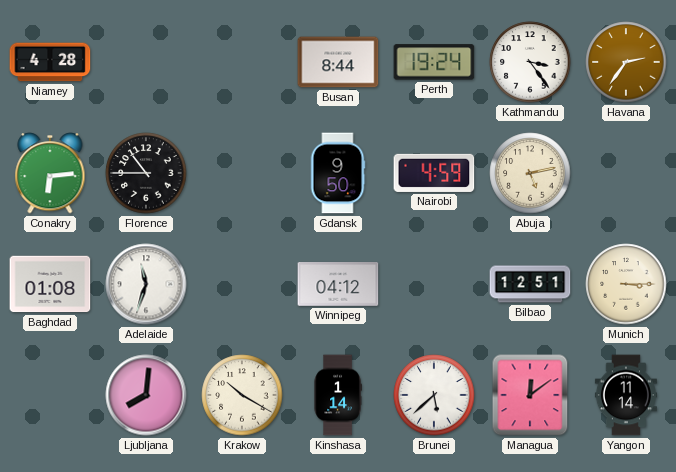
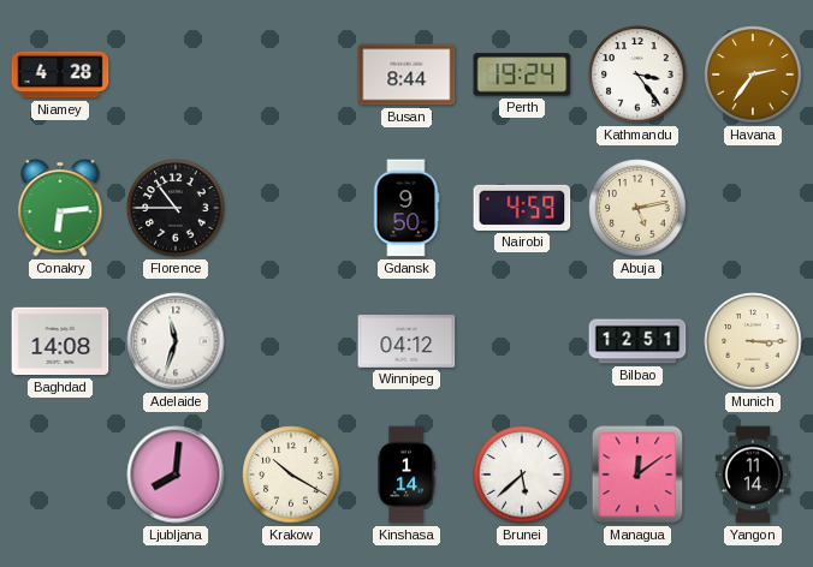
Baghdad: 01:08 -> 14:08
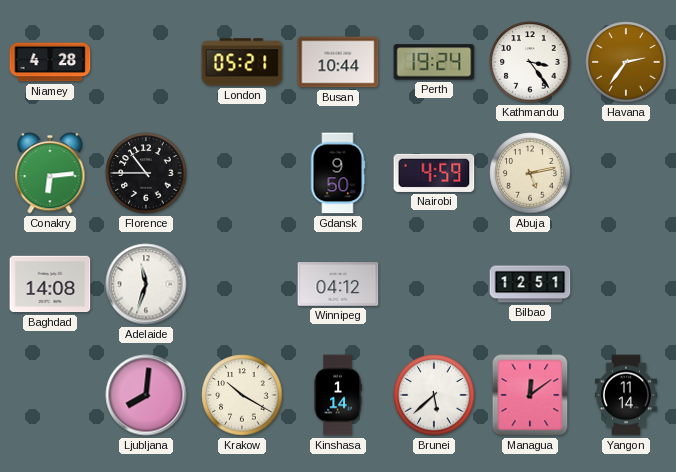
London: none -> 05:21
Busan: 8:44 -> 10:44
Munich: 3:15 -> none
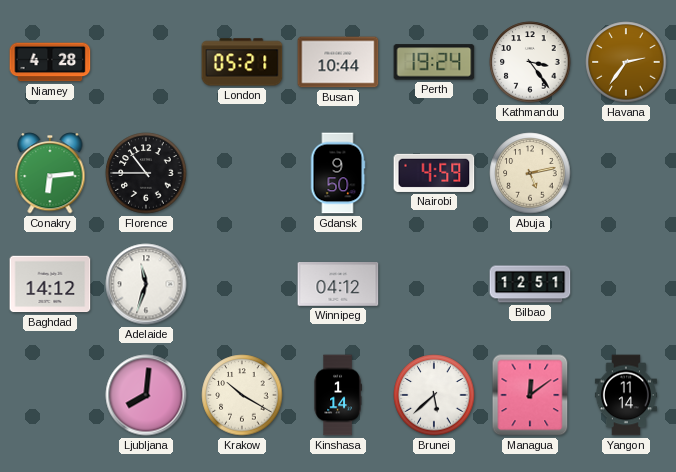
Baghdad: 14:08 -> 14:12
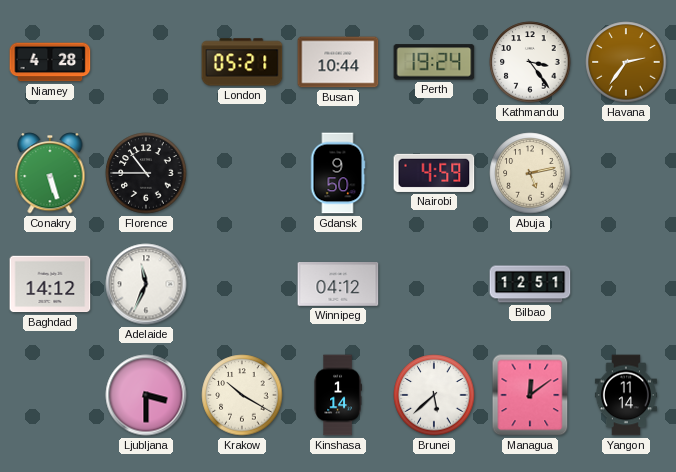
Conakry: 6:14 -> 5:27
Adelaide: 11:33 -> 11:34
Ljubljana: 8:01 -> 3:30
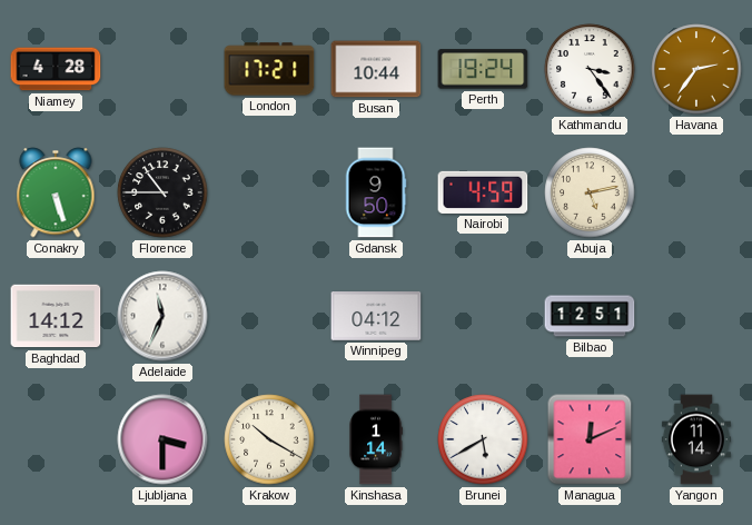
London: 05:21 -> 17:21
Brunei: 5:38 -> 5:40
Managua: 12:09 -> 12:11
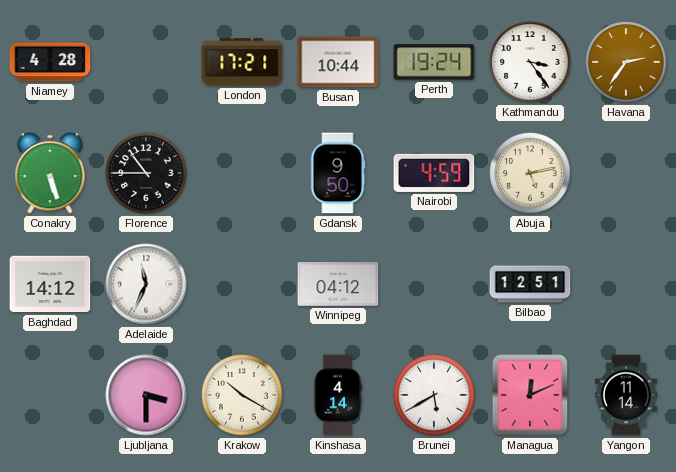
Kinshasa: 1:14 -> 4:14
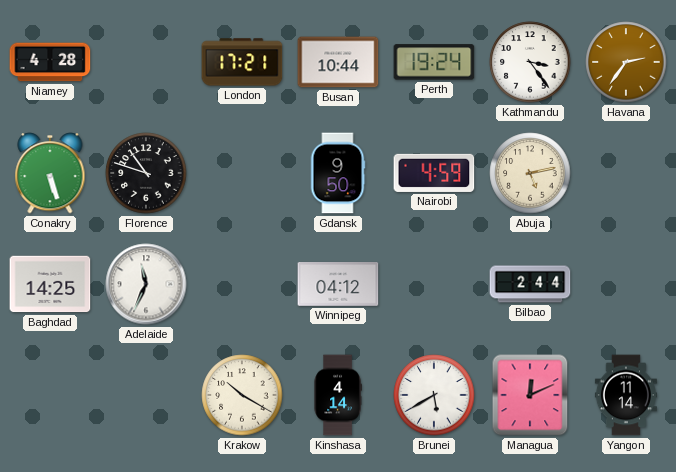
Florence: 10:45 -> 10:48
Baghdad: 14:12 -> 14:25
Bilbao: 12:51 -> 2:44
Ljubljana: 3:30 -> none
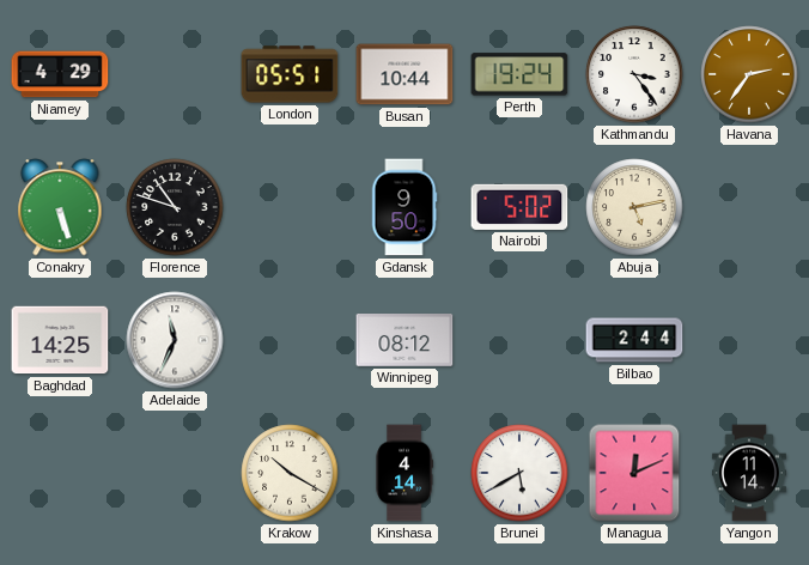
Niamey: 4:28 -> 4:29
London: 17:21 -> 05:51
Nairobi: 4:59 -> 5:02
Winnipeg: 04:12 -> 08:12
